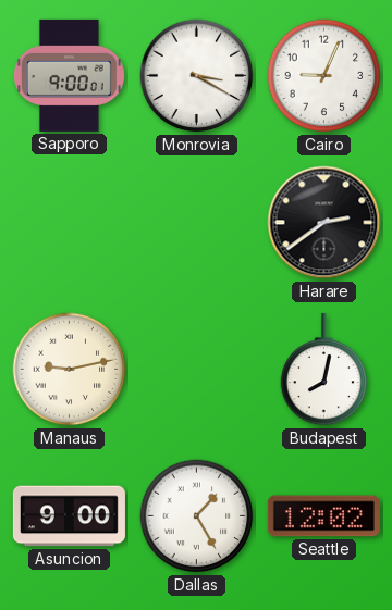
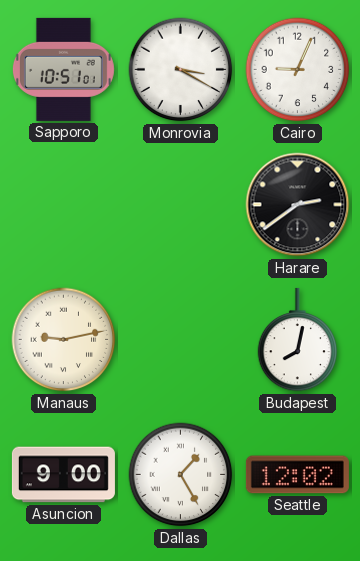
Sapporo: 9:00 -> 10:51
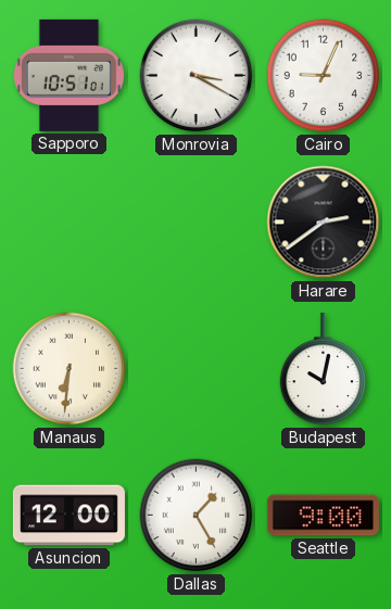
Manaus: 9:13 -> 6:31
Budapest: 8:02 -> 10:02
Asuncion: 9:00 -> 12:00
Seattle: 12:02 -> 9:00
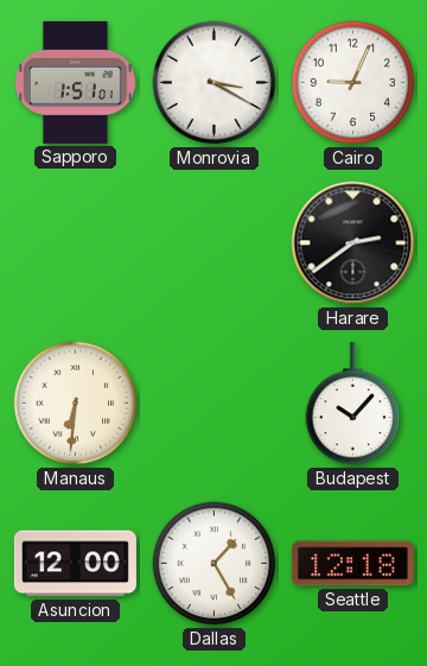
Sapporo: 10:51 -> 1:51
Budapest: 10:02 -> 10:07
Seattle: 9:00 -> 12:18
